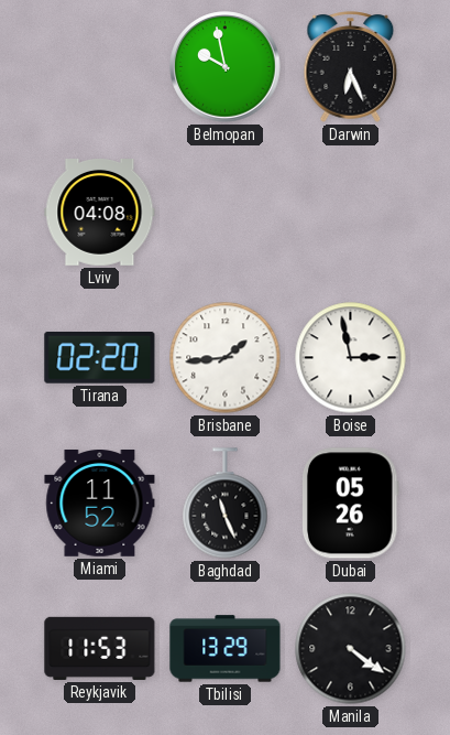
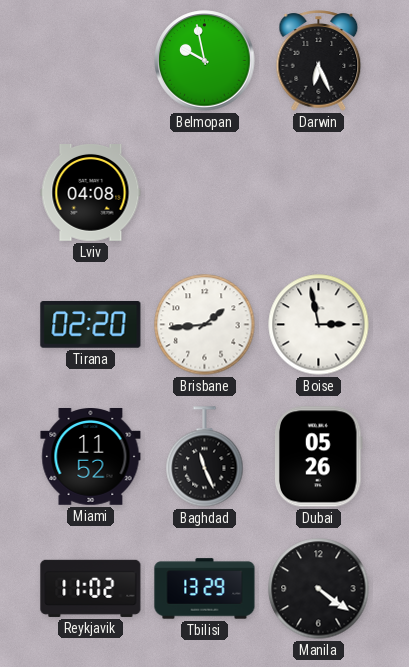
Reykjavik: 11:53 -> 11:02
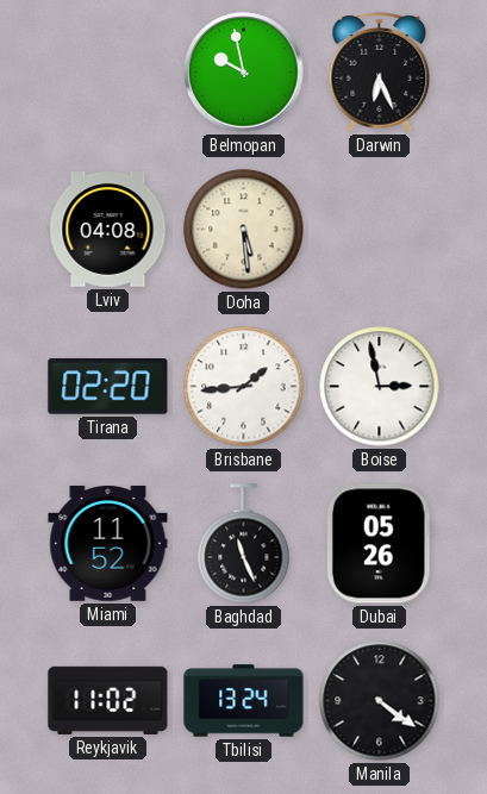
Doha: none -> 5:29
Tbilisi: 13:29 -> 13:24
